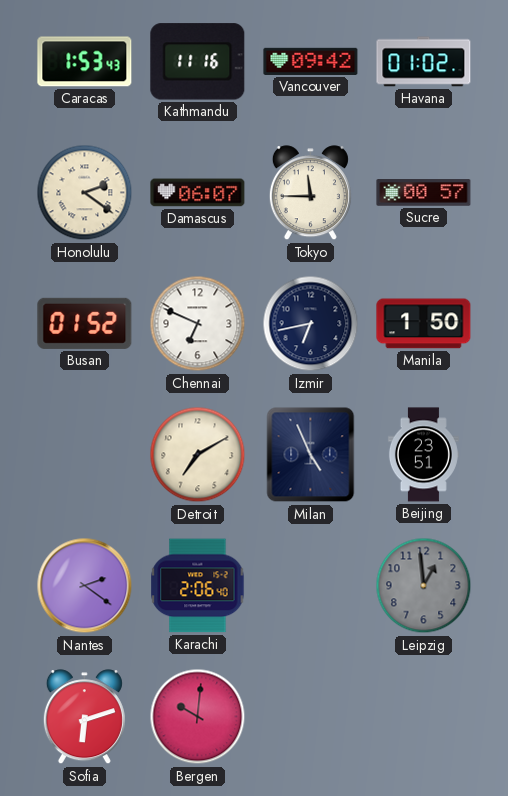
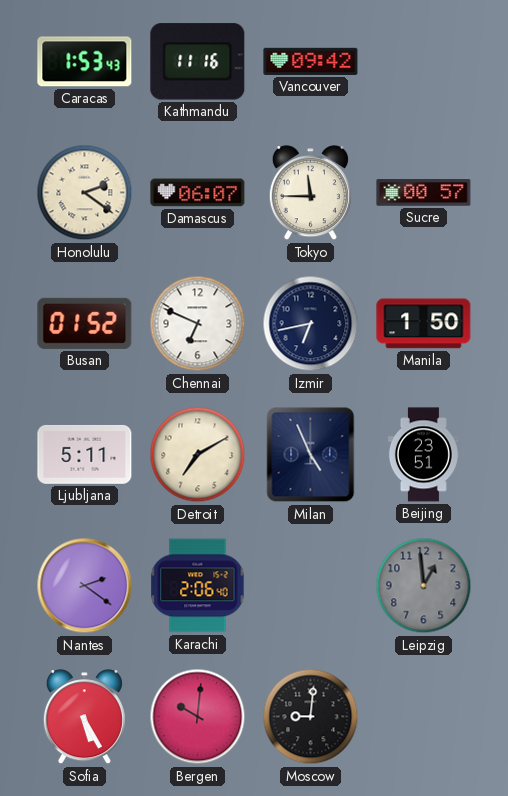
Havana: 01:02 -> none
Ljubljana: none -> 5:11
Sofia: 6:12 -> 5:25
Moscow: none -> 9:01
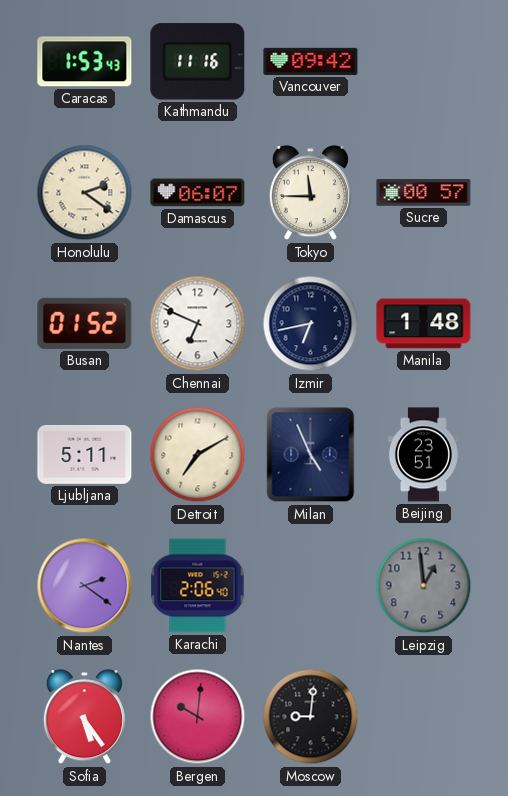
Manila: 1:50 -> 1:48
Sofia: 5:25 -> 5:24
